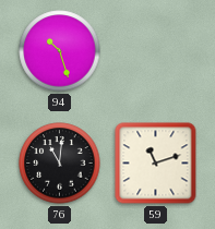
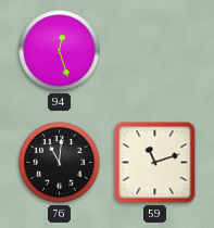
94: 10:27 -> 12:27
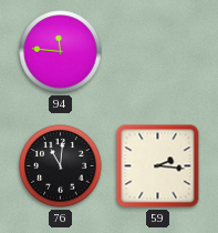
94: 12:27 -> 11:46
59: 11:12 -> 2:16
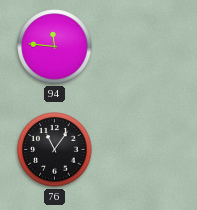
76: 11:01 -> 11:06
59: 2:16 -> none
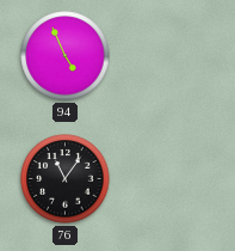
94: 11:46 -> 4:56
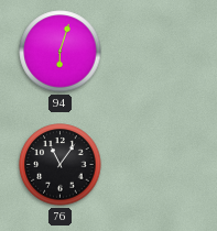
94: 4:56 -> 6:03
